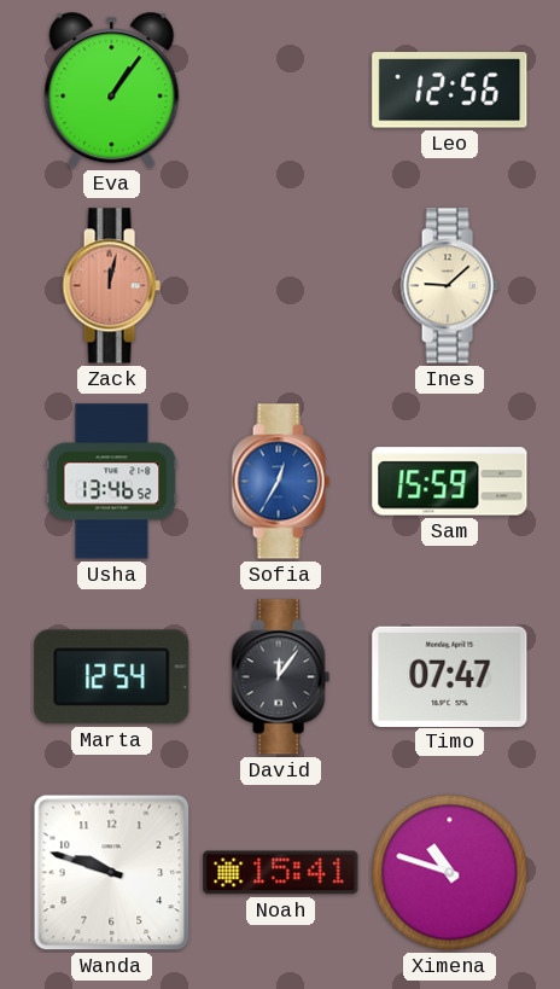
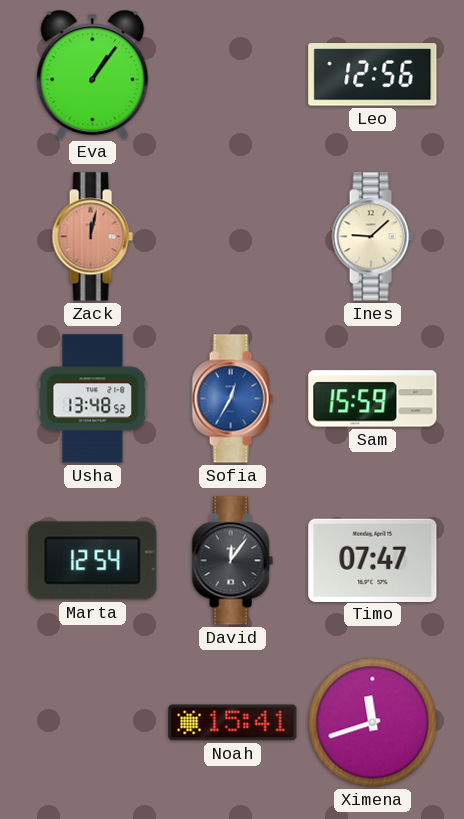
Usha: 13:46 -> 13:48
Wanda: 9:48 -> none
Ximena: 10:48 -> 11:42
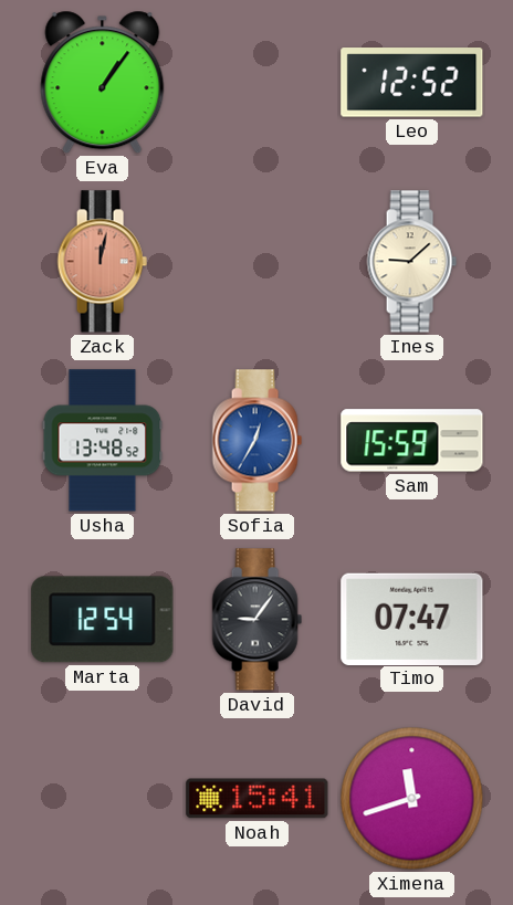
Leo: 12:56 -> 12:52
David: 12:06 -> 9:06
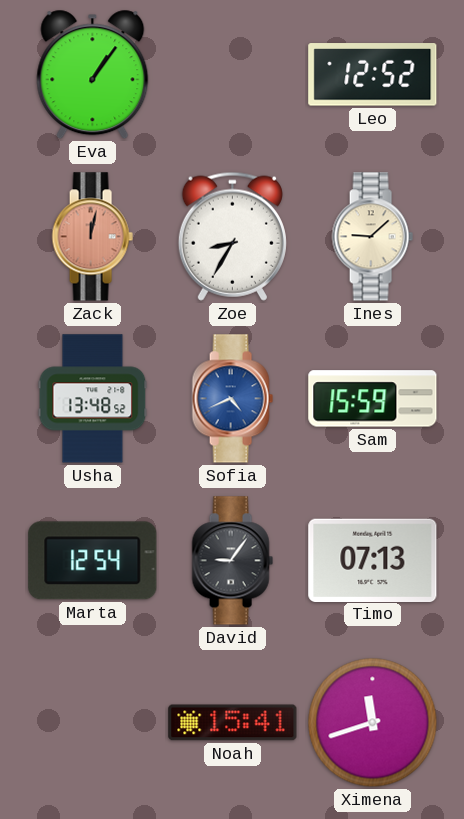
Zoe: none -> 8:35
Sofia: 12:35 -> 4:41
Timo: 07:47 -> 07:13
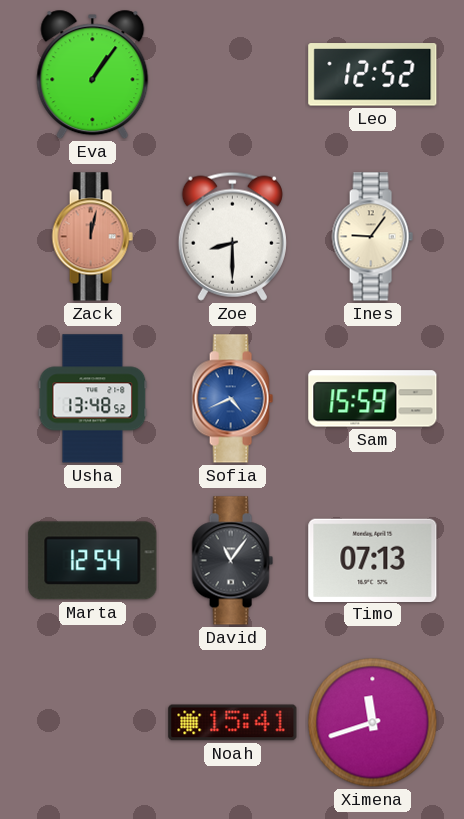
Zoe: 8:35 -> 8:30
Ines: 9:08 -> 9:06
David: 9:06 -> 11:06
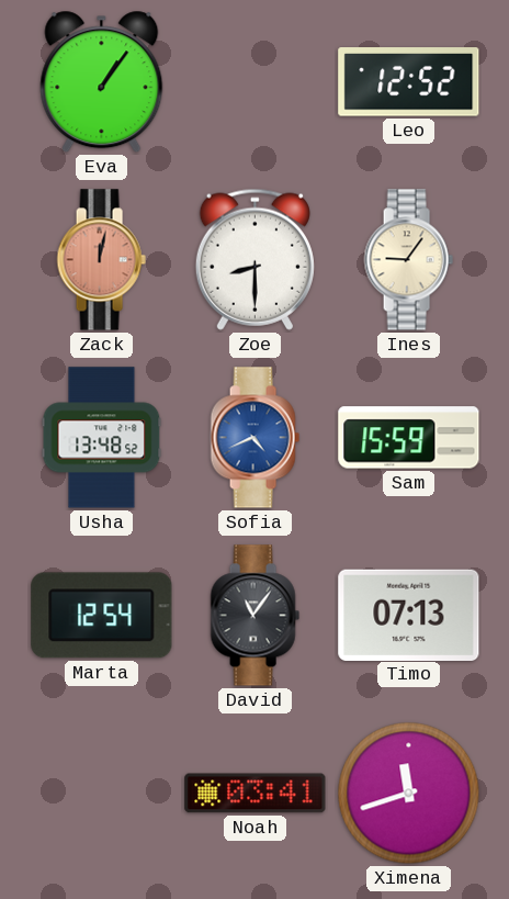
Noah: 15:41 -> 03:41
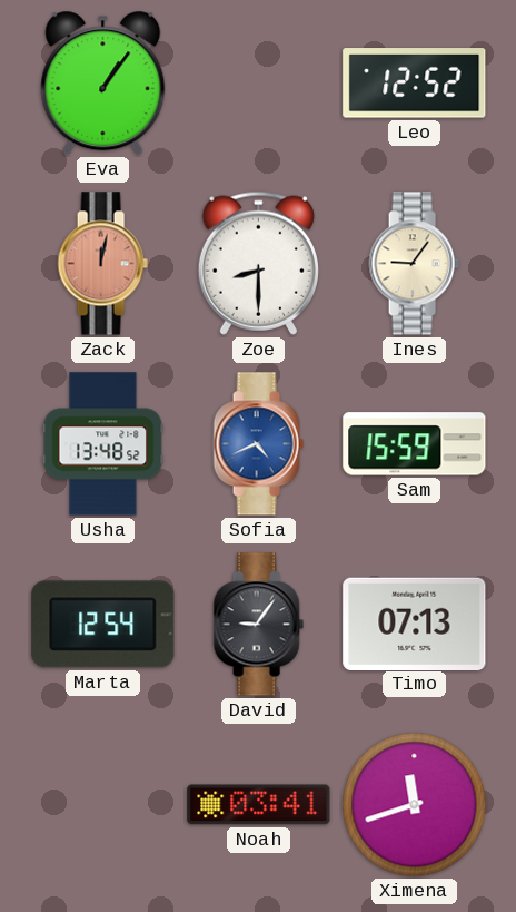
David: 11:06 -> 9:06
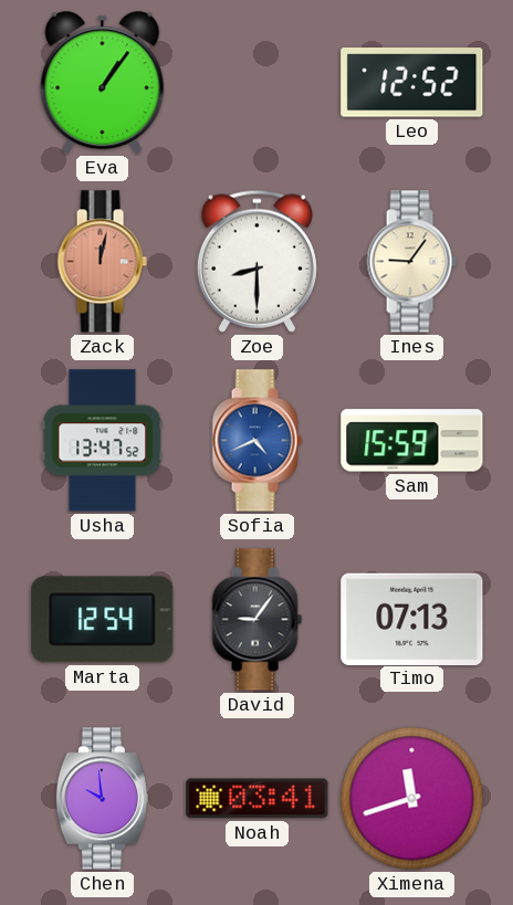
Usha: 13:48 -> 13:47
Chen: none -> 9:59
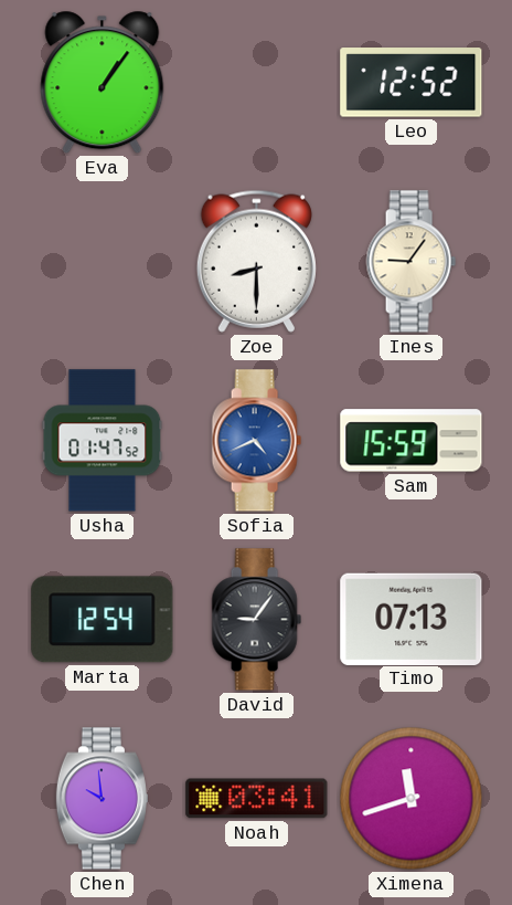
Zack: 12:02 -> none
Usha: 13:47 -> 01:47
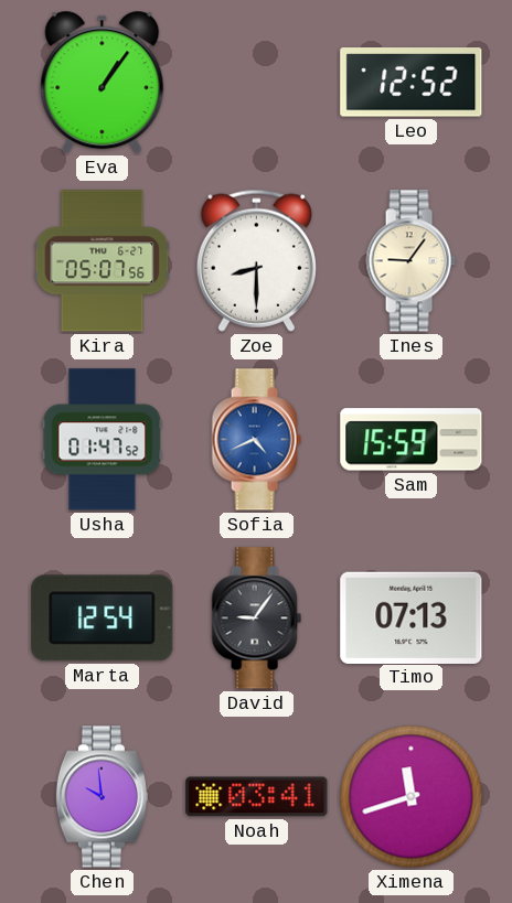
Kira: none -> 05:07
